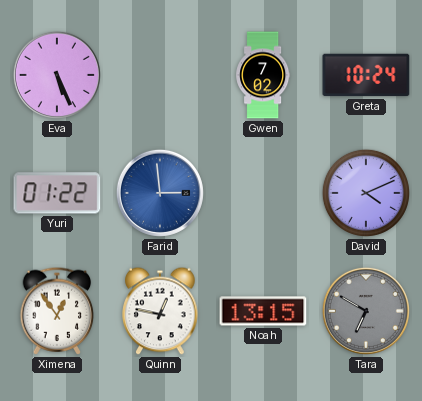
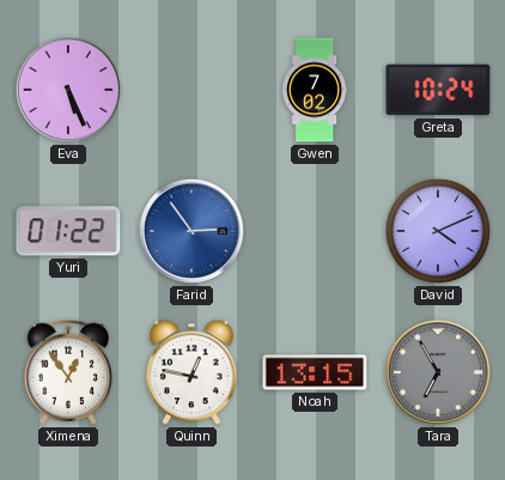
Farid: 2:59 -> 2:54
Tara: 6:50 -> 6:55
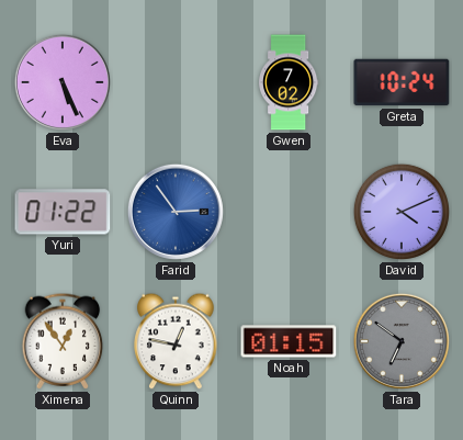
Noah: 13:15 -> 01:15
Tara: 6:55 -> 6:51
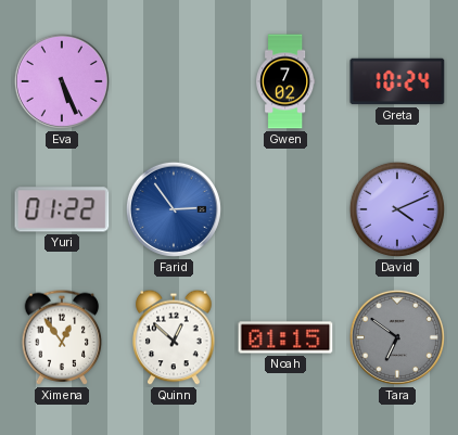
Quinn: 12:47 -> 12:52
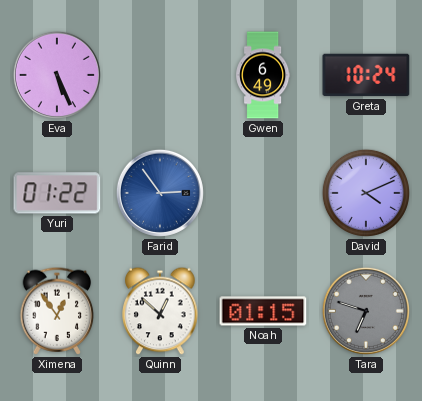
Gwen: 7:02 -> 6:49
Tara: 6:51 -> 6:48
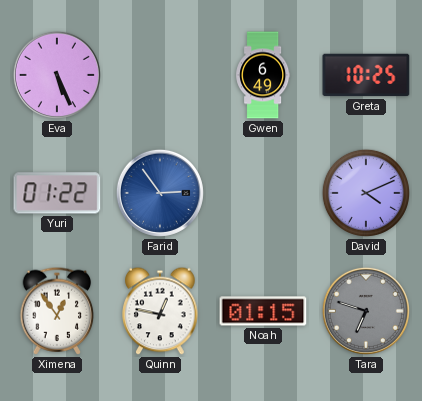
Greta: 10:24 -> 10:25
Quinn: 12:52 -> 12:47
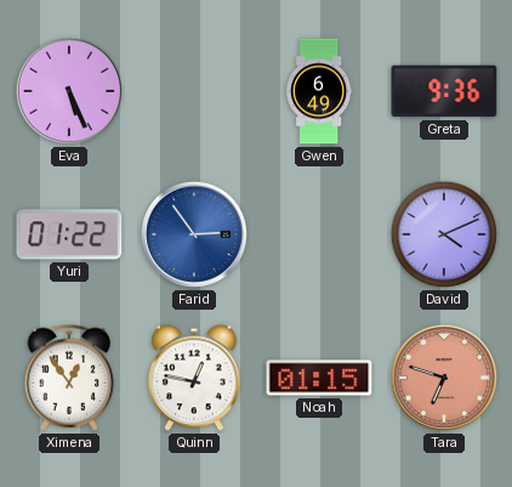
Greta: 10:25 -> 9:36
Tara dial: grey -> salmon
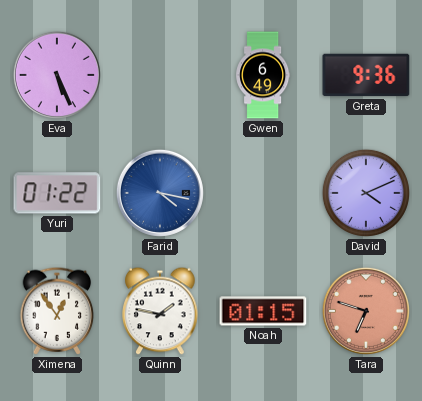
Farid: 2:54 -> 4:17
Quinn: 12:47 -> 1:47
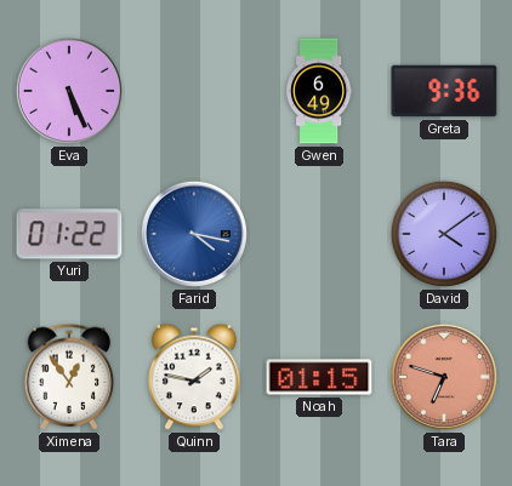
David: 4:11 -> 4:09
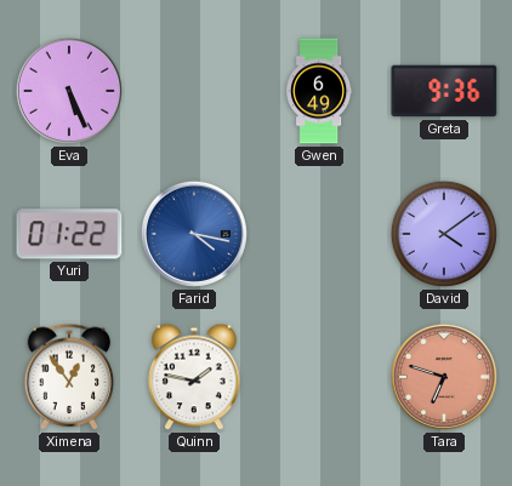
Noah: 01:15 -> none
